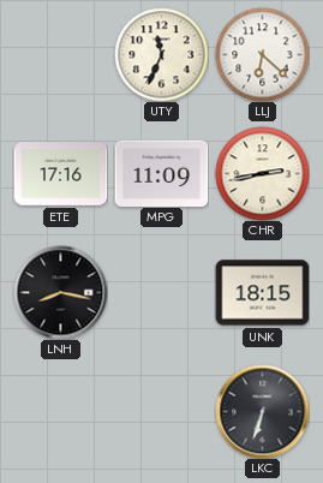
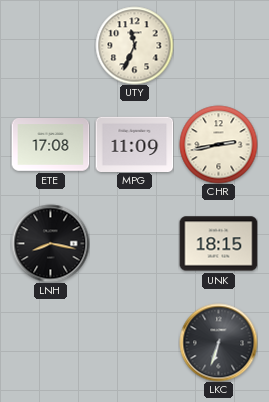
LLJ: 6:22 -> none
ETE: 17:16 -> 17:08
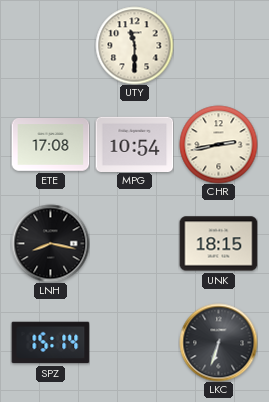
UTY: 11:34 -> 11:30
MPG: 11:09 -> 10:54
SPZ: none -> 15:14
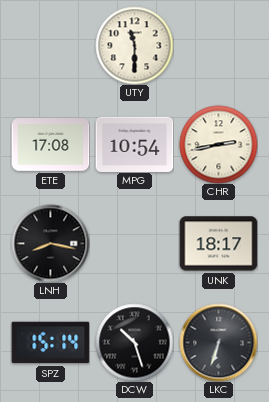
UNK: 18:15 -> 18:17
DCW: none -> 10:27
